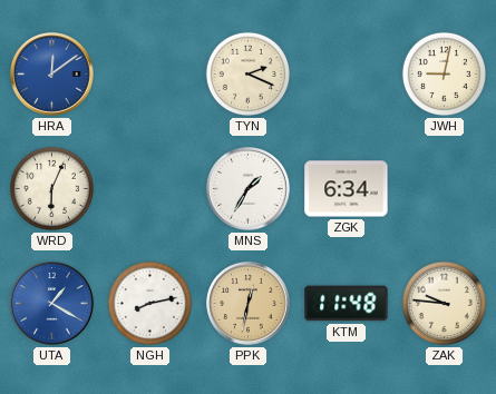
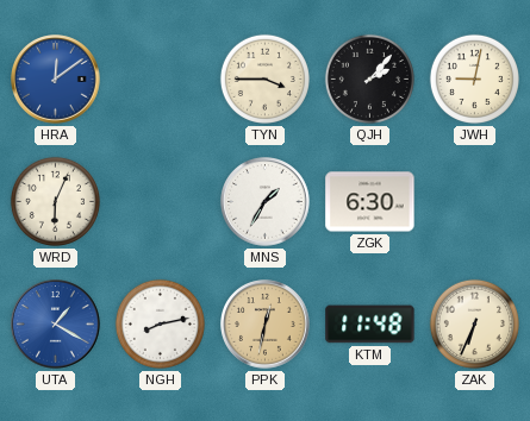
TYN: 2:19 -> 3:45
QJH: none -> 2:07
ZGK: 6:34 -> 6:30
ZAK: 9:46 -> 6:34
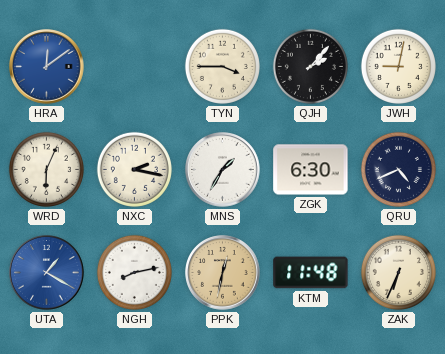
NXC: none -> 2:17
QRU: none -> 4:41
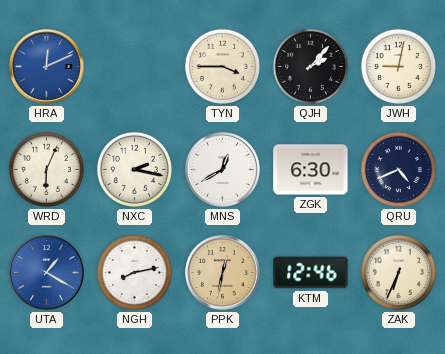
HRA: 12:09 -> 12:11
MNS: 1:35 -> 12:40
KTM: 11:48 -> 12:46
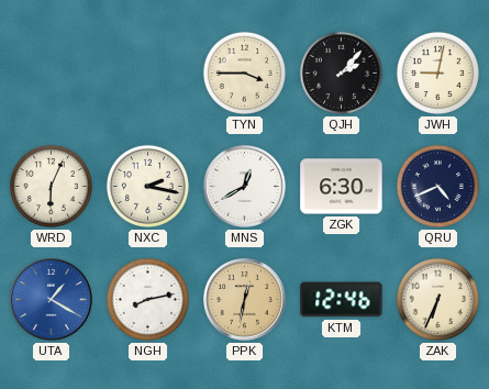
HRA: 12:11 -> none
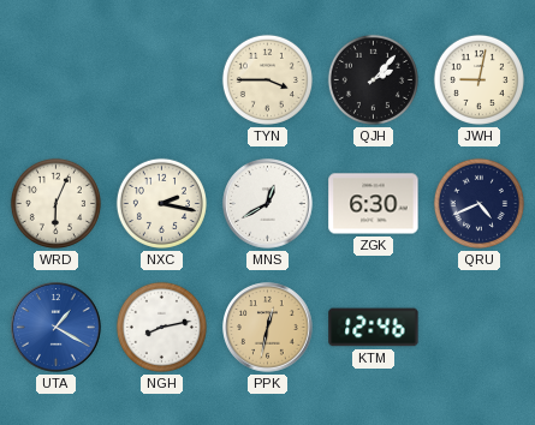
ZAK: 6:34 -> none
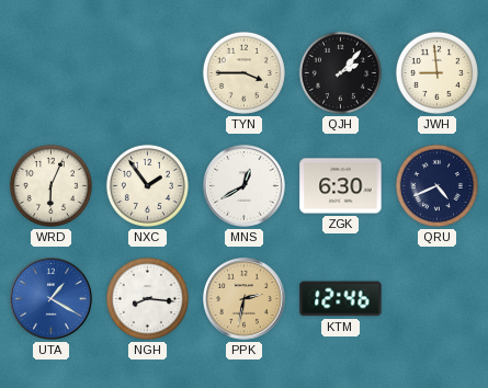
JWH: 9:02 -> 8:59
NXC: 2:17 -> 1:54
NGH: 8:13 -> 8:16
PPK: 12:32 -> 2:32
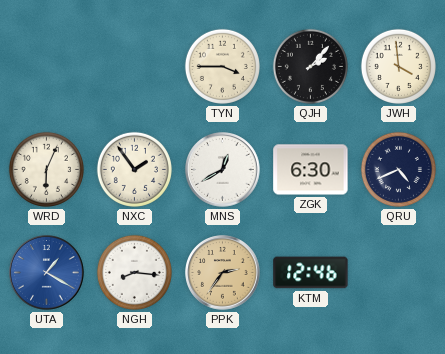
JWH: 8:59 -> 3:59
PPK: 2:32 -> 2:36
